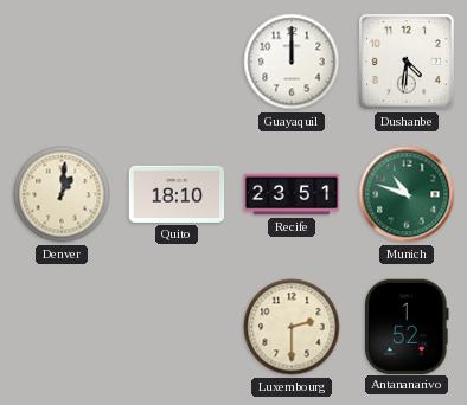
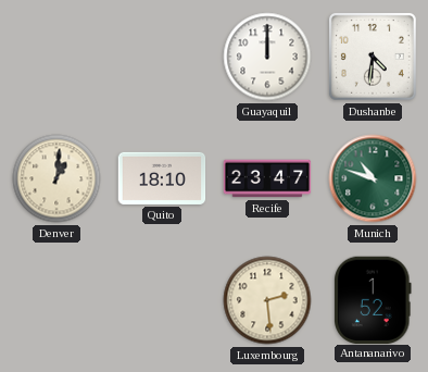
Recife: 23:51 -> 23:47
Luxembourg: 2:30 -> 2:29
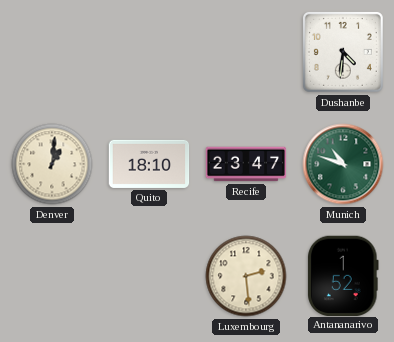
Guayaquil: 12:00 -> none
